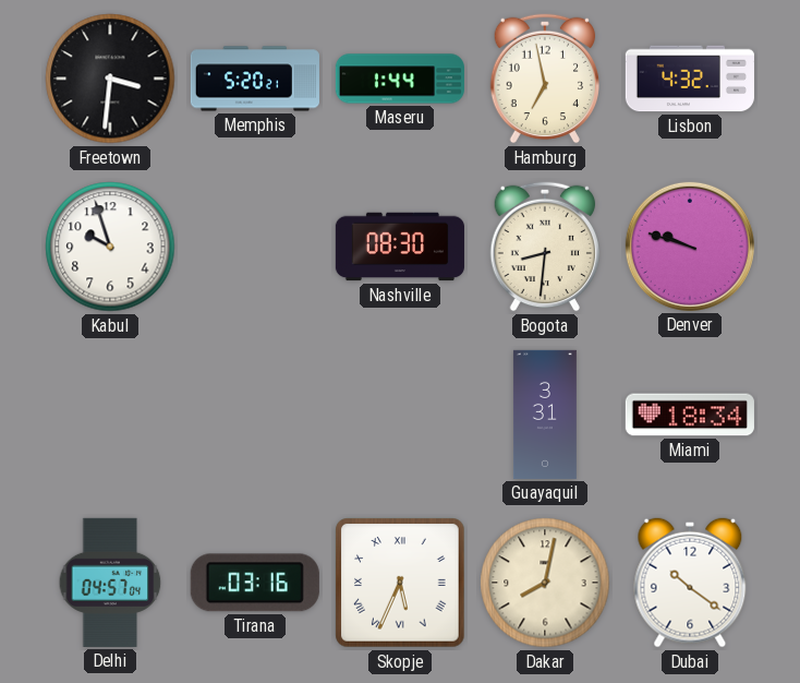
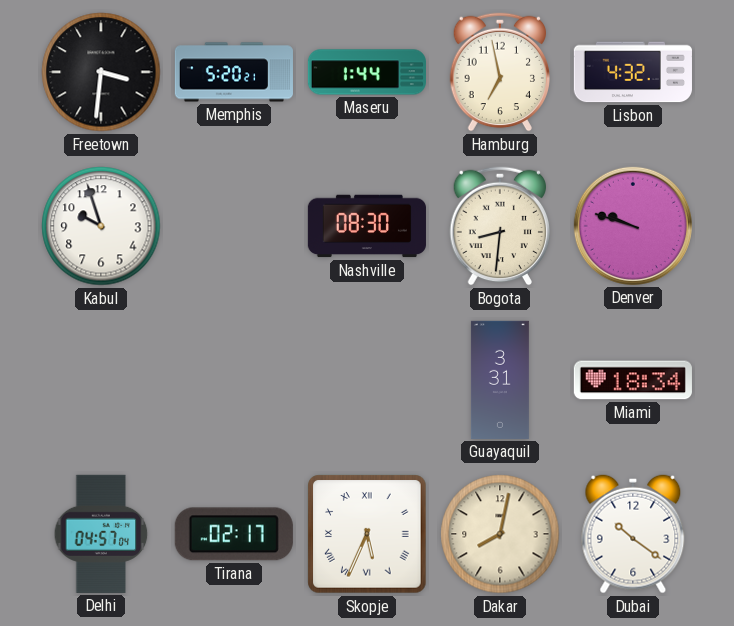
Tirana: 03:16 -> 02:17
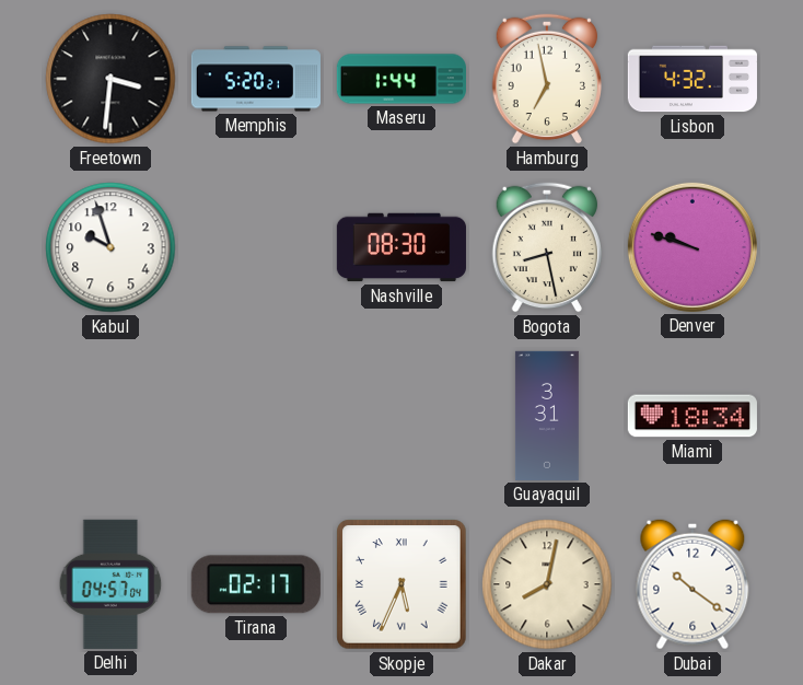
Bogota: 8:31 -> 8:28
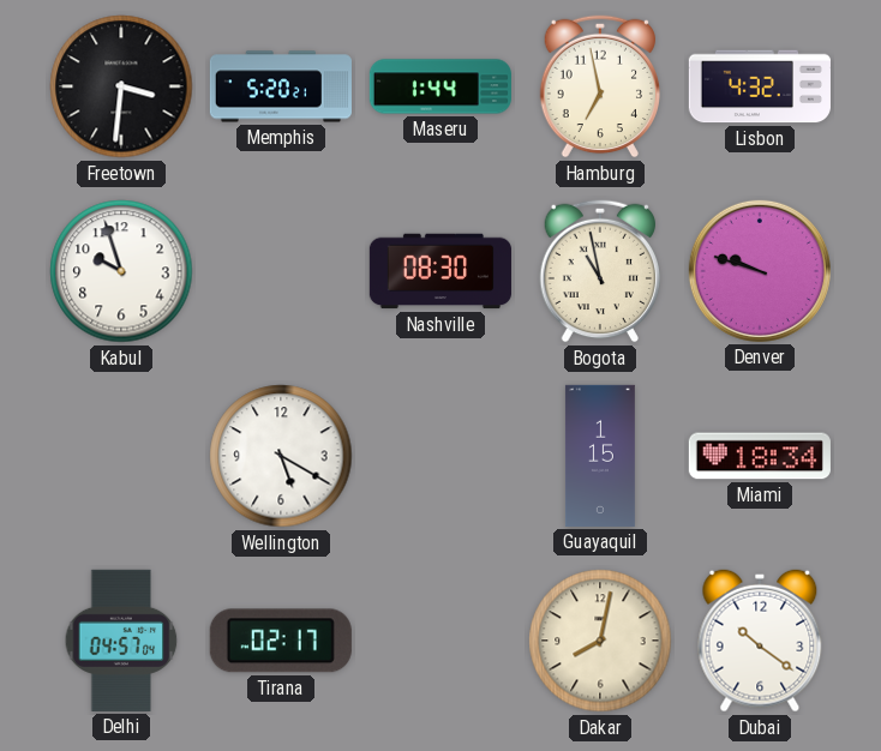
Bogota: 8:28 -> 10:58
Wellington: none -> 5:20
Guayaquil: 3:31 -> 1:15
Skopje: 5:34 -> none
